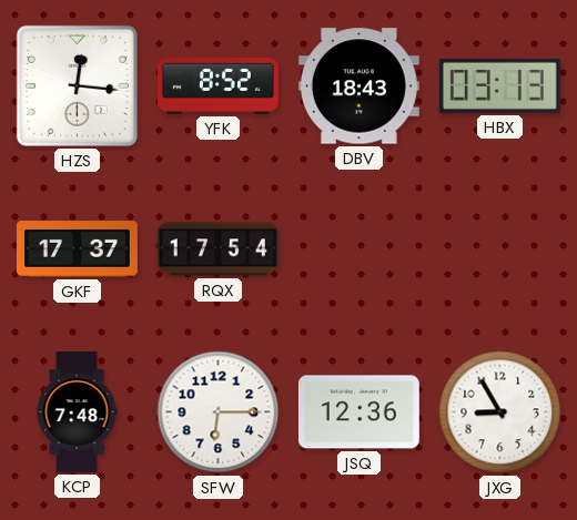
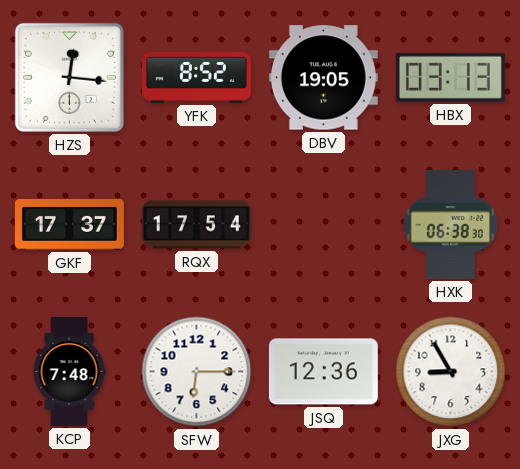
DBV: 18:43 -> 19:05
HXK: none -> 06:38
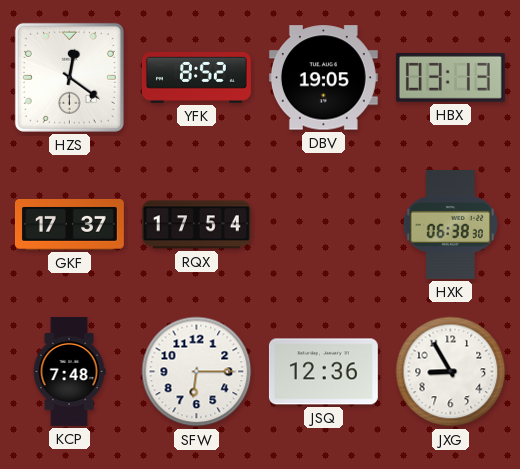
HZS: 12:16 -> 12:21
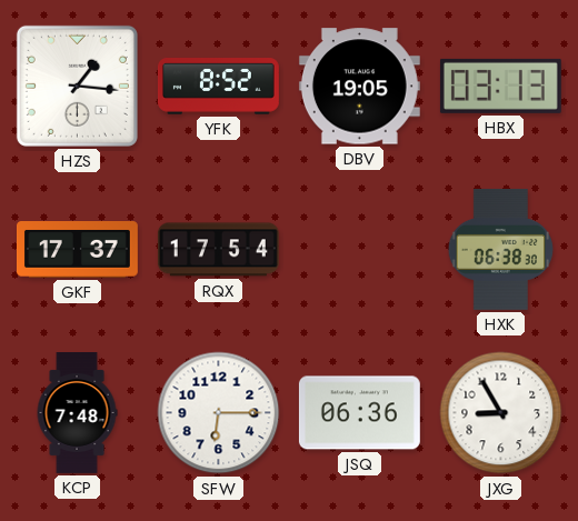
HZS: 12:21 -> 1:16
JSQ: 12:36 -> 06:36
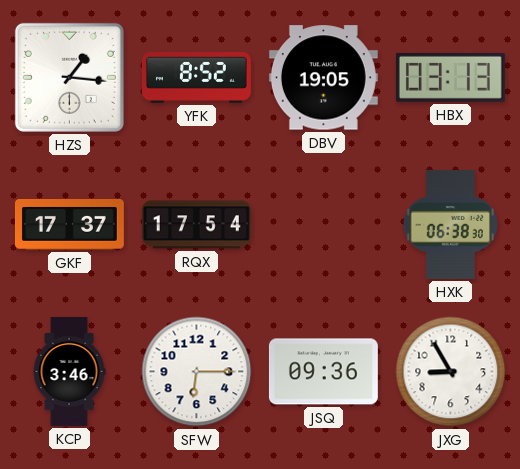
KCP: 7:48 -> 3:46
JSQ: 06:36 -> 09:36
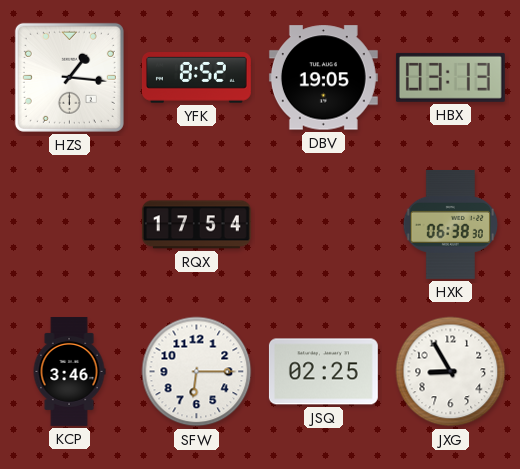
GKF: 17:37 -> none
JSQ: 09:36 -> 02:25
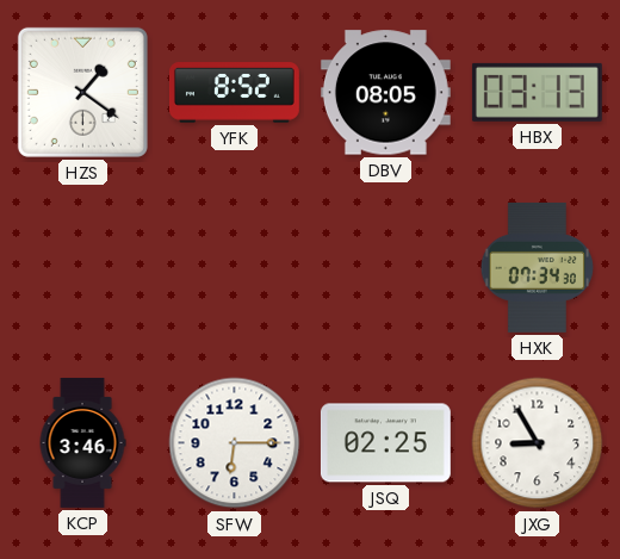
HZS: 1:16 -> 1:21
DBV: 19:05 -> 08:05
RQX: 17:54 -> none
HXK: 06:38 -> 07:34
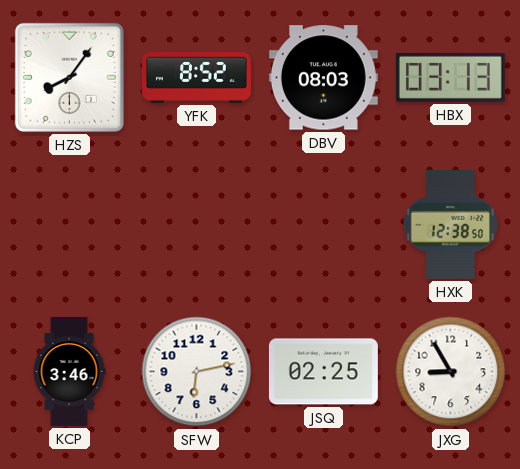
HZS: 1:21 -> 8:06
DBV: 08:05 -> 08:03
HXK: 07:34 -> 12:38
SFW: 6:15 -> 6:13
